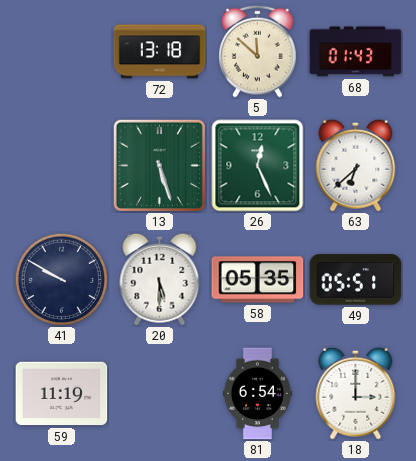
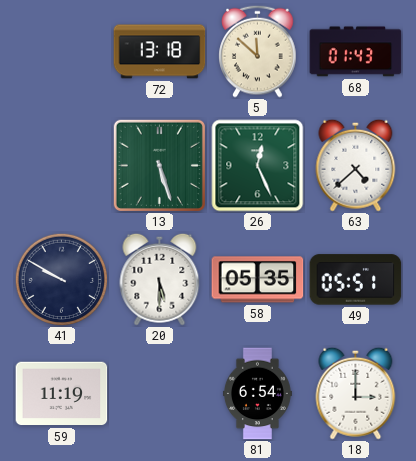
63: 6:38 -> 4:38
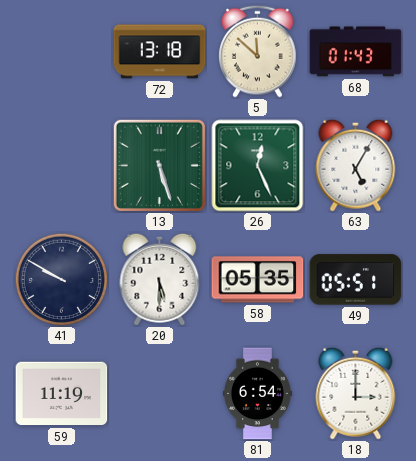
63: 4:38 -> 5:05
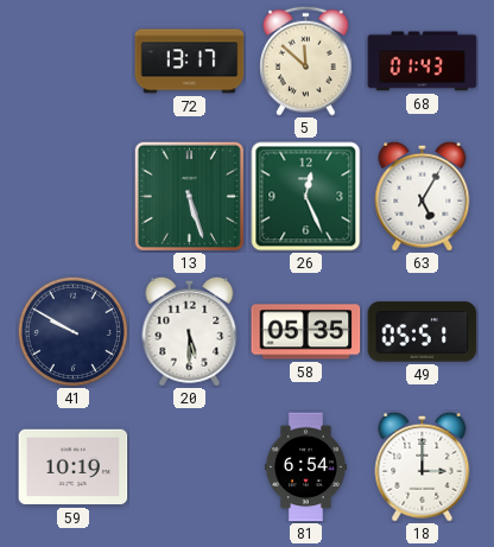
72: 13:18 -> 13:17
59: 11:19 -> 10:19
